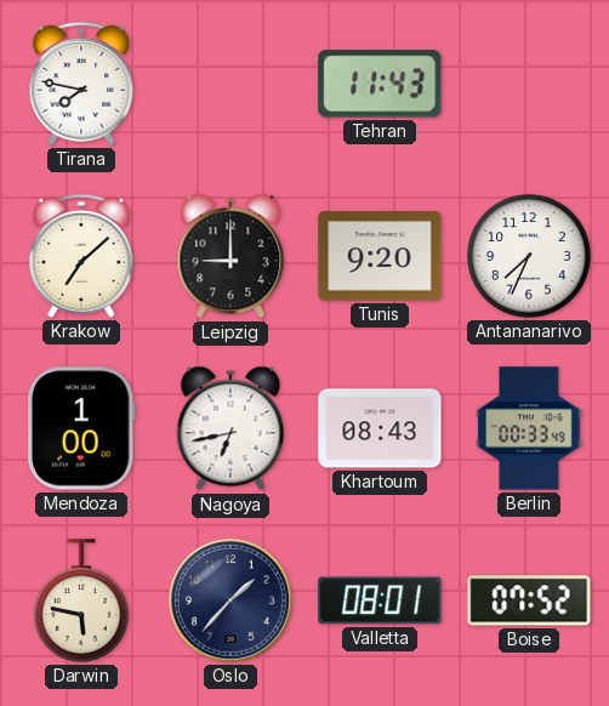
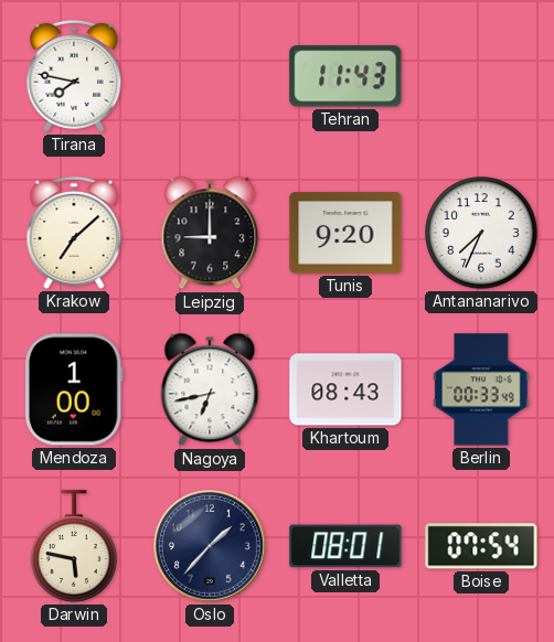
Boise: 07:52 -> 07:54
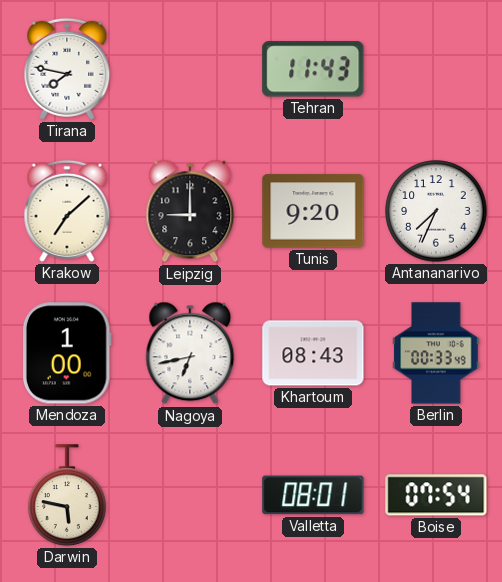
Oslo: 1:37 -> none
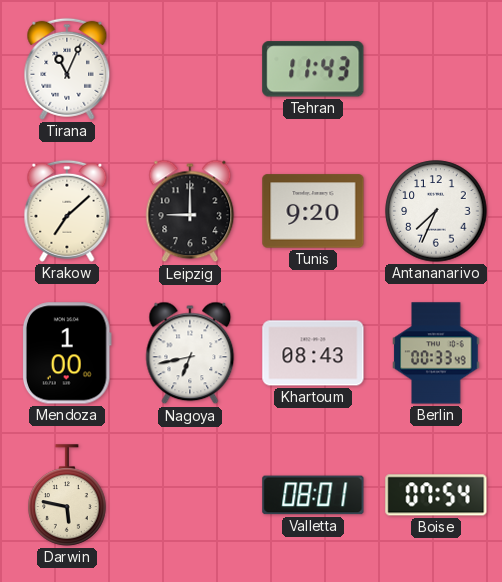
Tirana: 7:47 -> 11:04
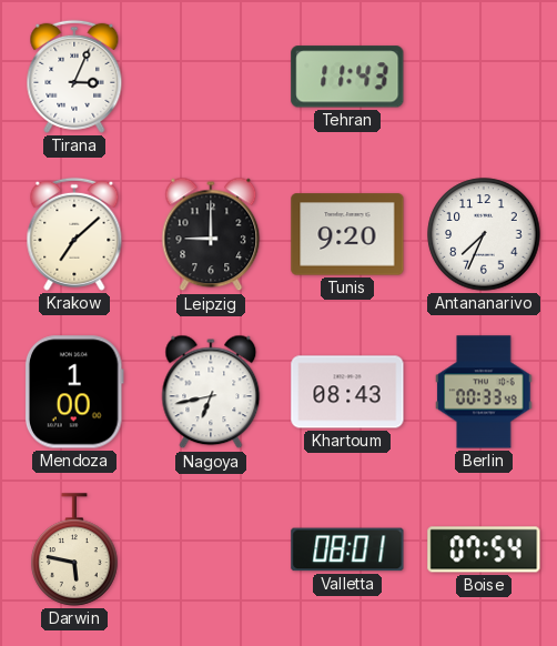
Tirana: 11:04 -> 3:04
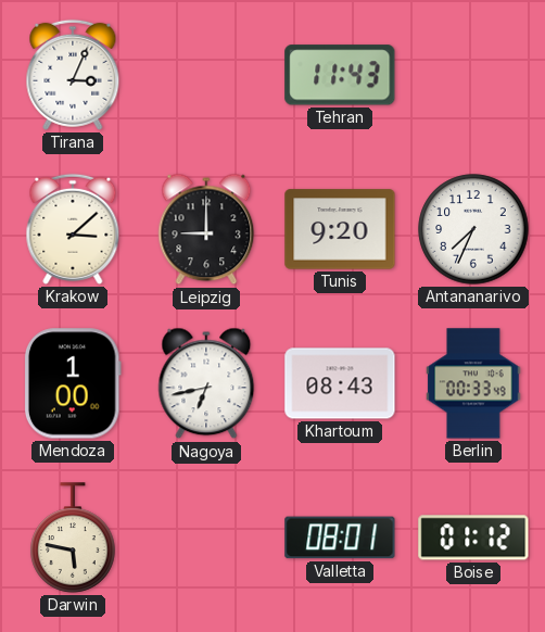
Krakow: 7:08 -> 3:08
Boise: 07:54 -> 01:12
